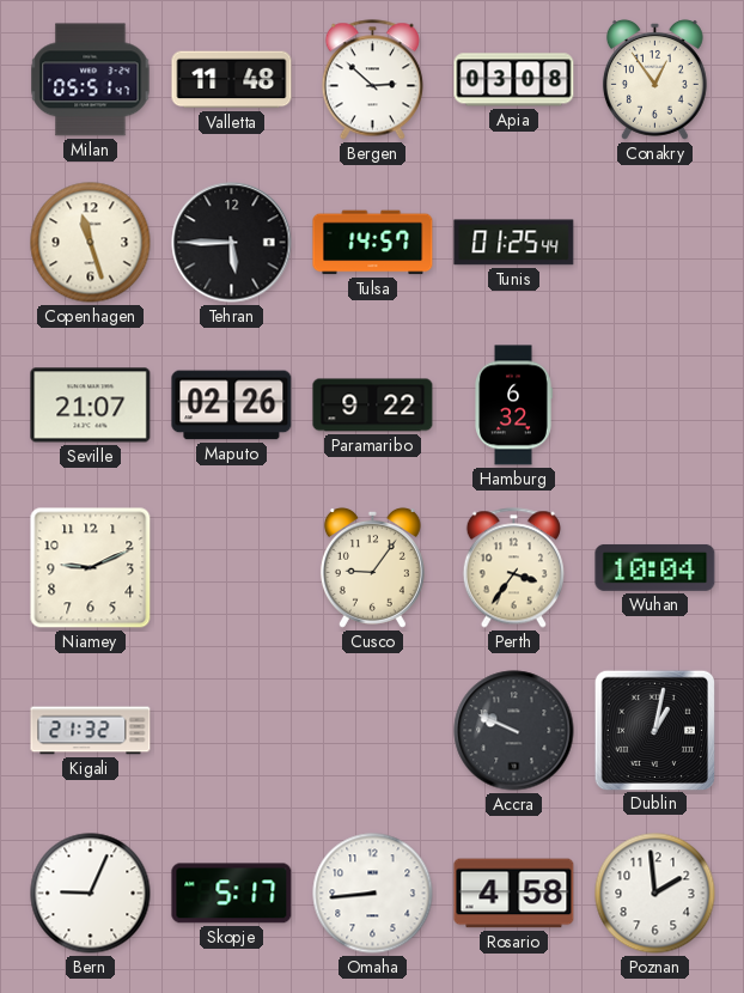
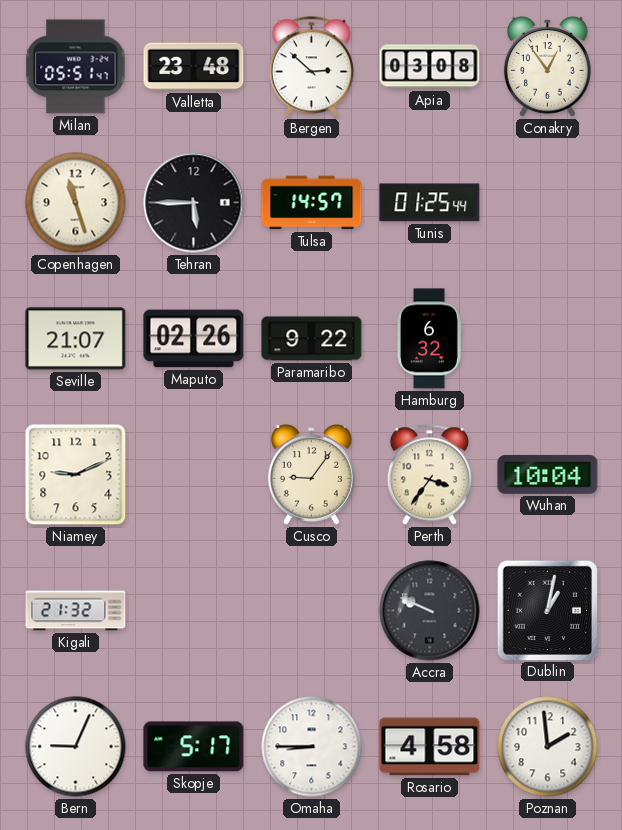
Valletta: 11:48 -> 23:48
Omaha: 8:44 -> 8:45
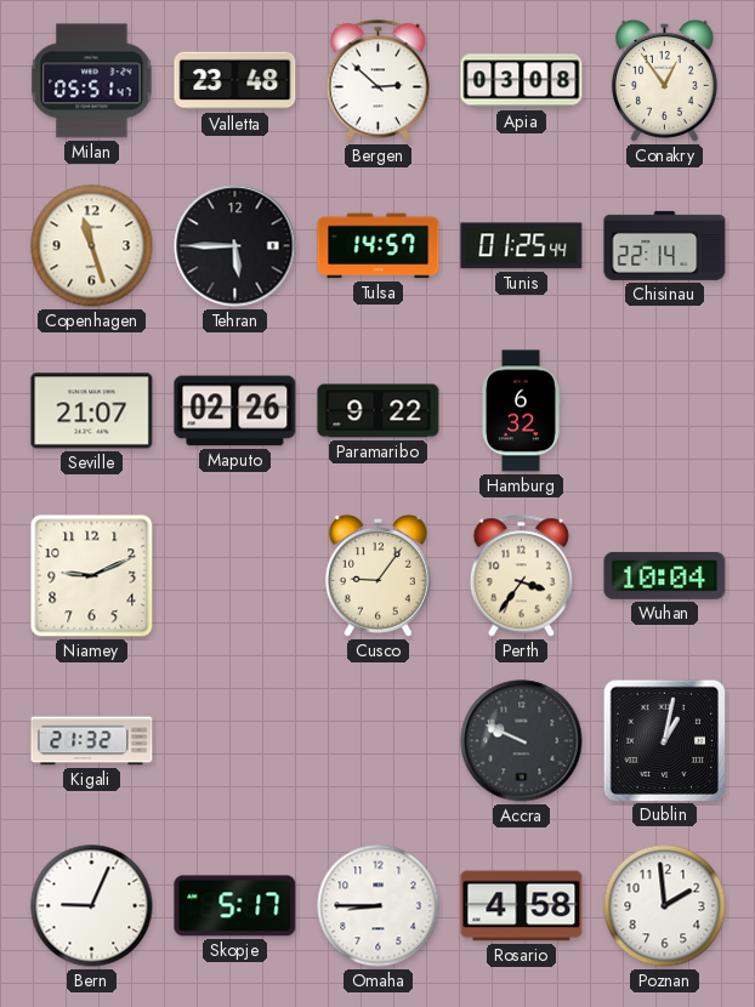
Chisinau: none -> 22:14
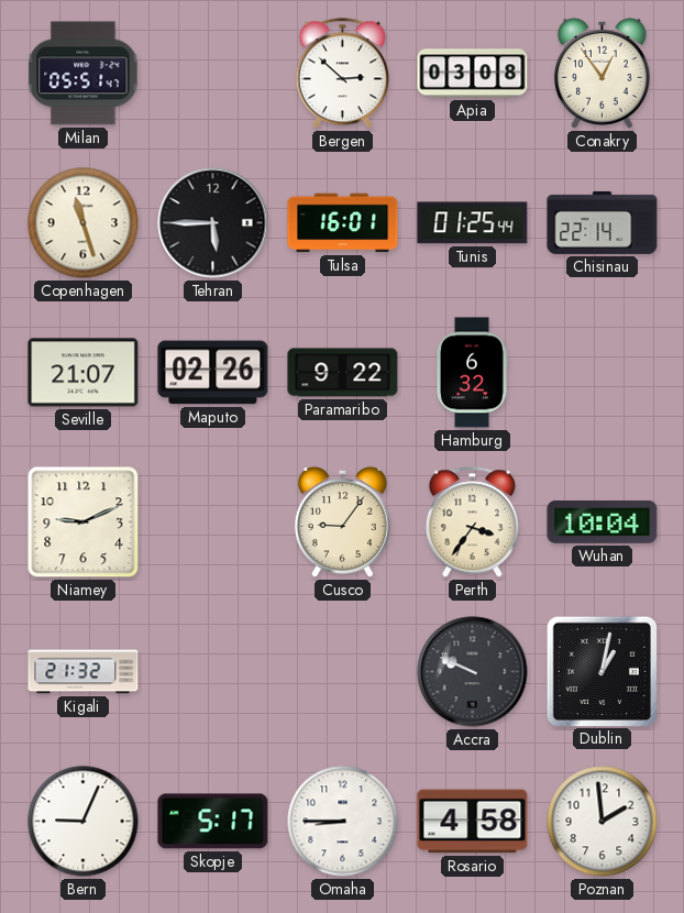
Valletta: 23:48 -> none
Tulsa: 14:57 -> 16:01
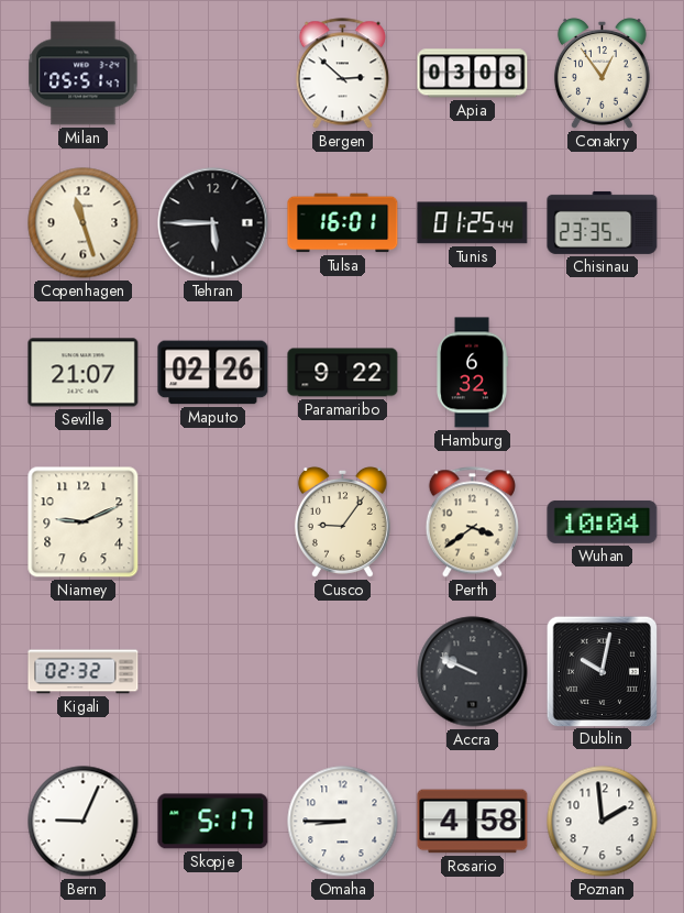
Chisinau: 22:14 -> 23:35
Perth: 3:36 -> 3:39
Kigali: 21:32 -> 02:32
Dublin: 1:02 -> 10:02
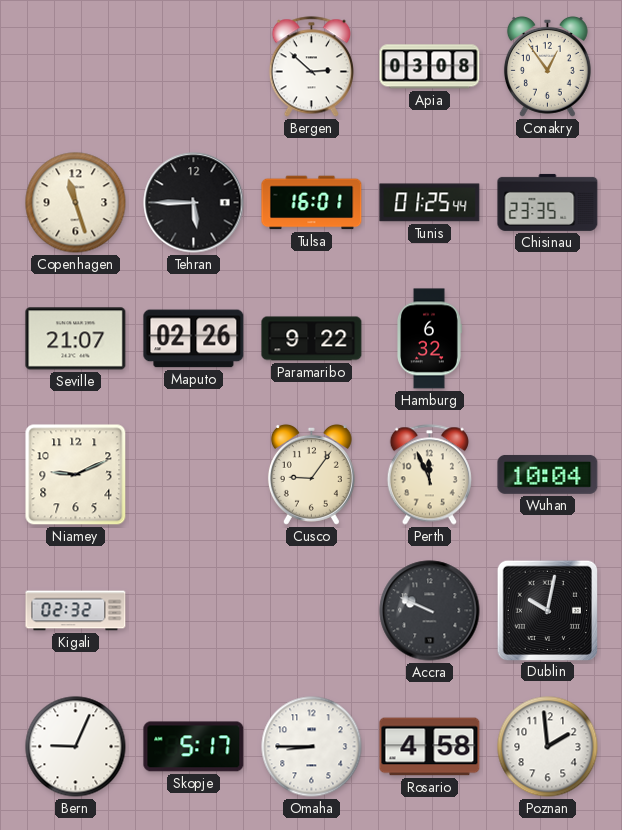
Milan: 05:51 -> none
Perth: 3:39 -> 11:56
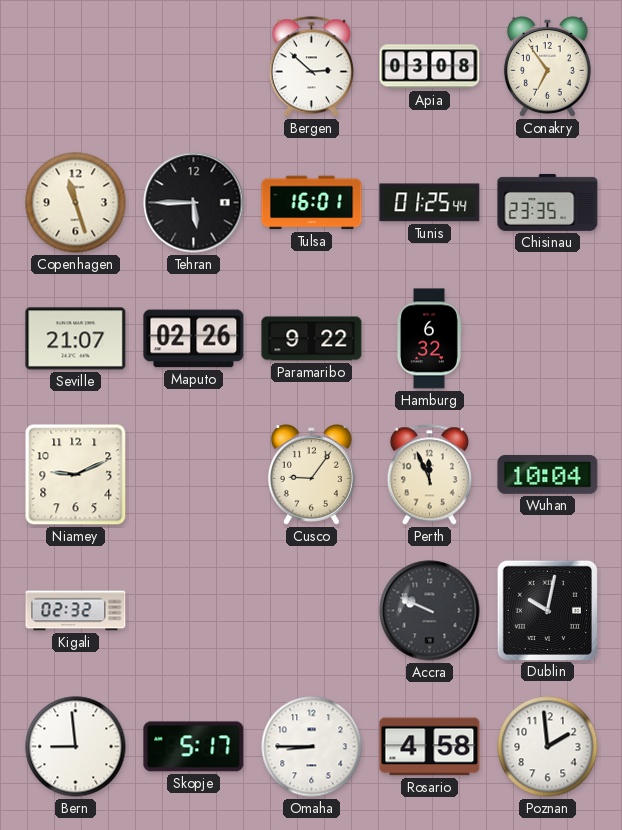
Conakry: 12:54 -> 6:54
Bern: 9:04 -> 8:59
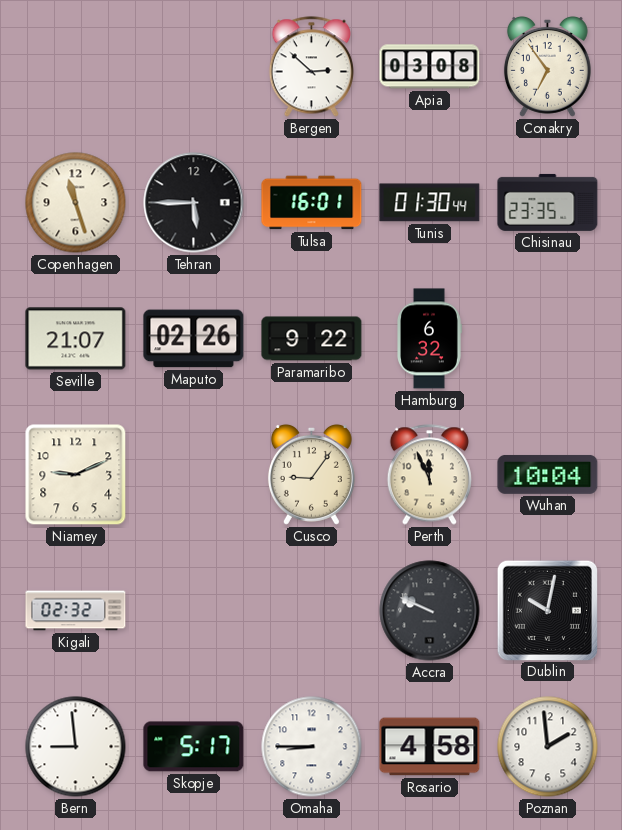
Tunis: 01:25 -> 01:30
